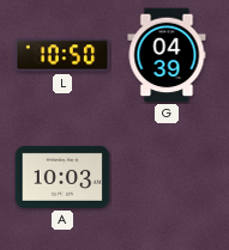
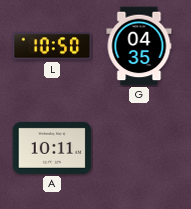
G: 04:39 -> 04:35
A: 10:03 -> 10:11
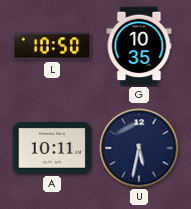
G: 04:35 -> 10:35
U: none -> 5:32
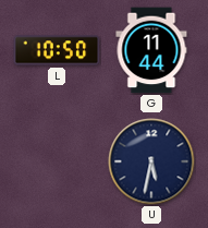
G: 10:35 -> 11:44
A: 10:11 -> none
